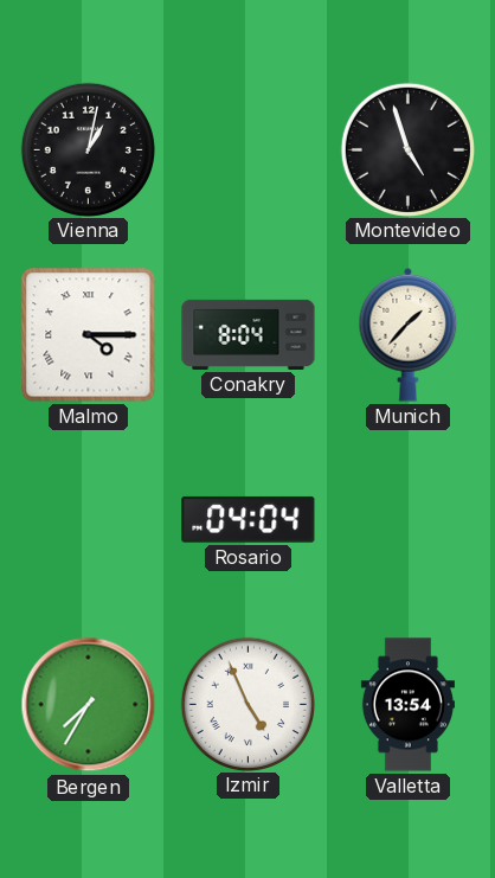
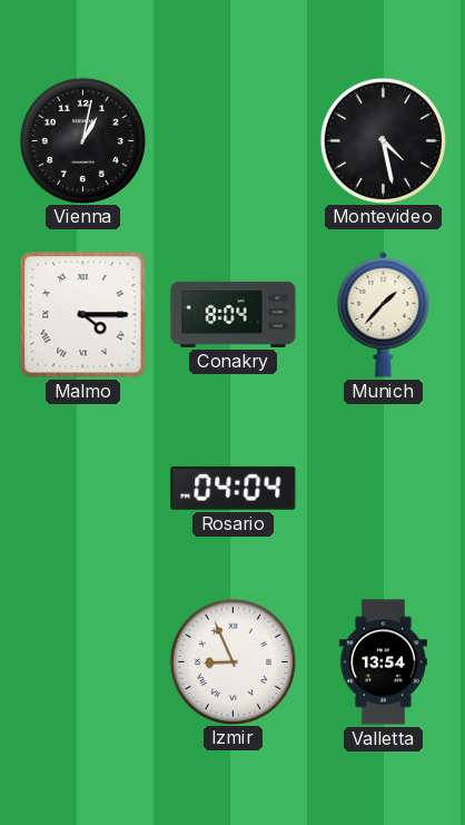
Montevideo: 4:57 -> 4:28
Bergen: 7:35 -> none
Izmir: 4:56 -> 8:56
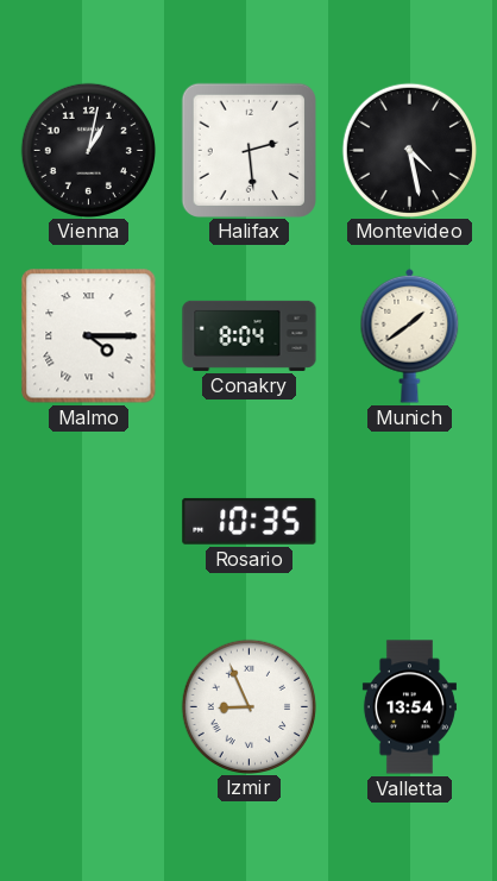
Halifax: none -> 2:29
Munich: 1:37 -> 1:39
Rosario: 04:04 -> 10:35
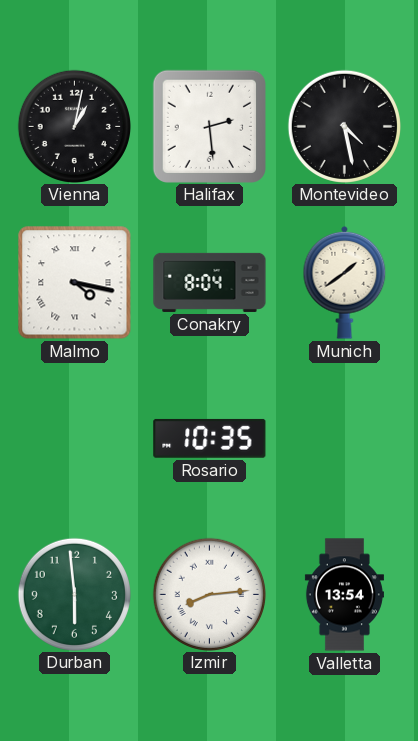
Malmo: 4:15 -> 4:17
Durban: none -> 5:59
Izmir: 8:56 -> 8:14
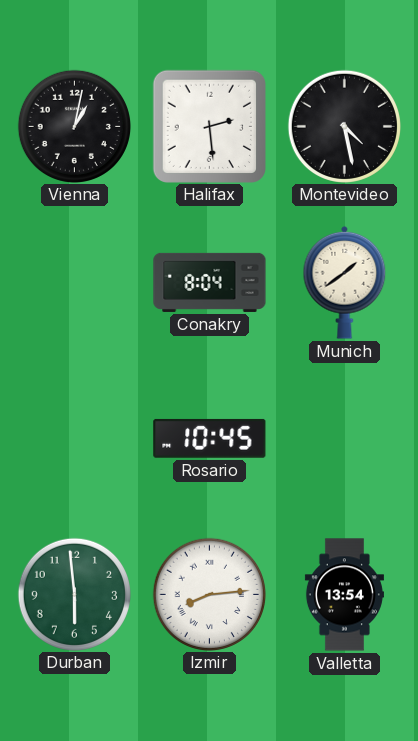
Malmo: 4:17 -> none
Rosario: 10:35 -> 10:45
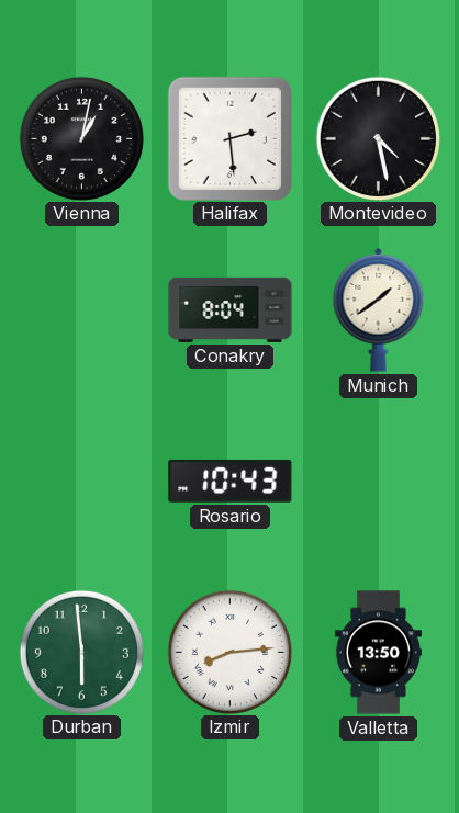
Rosario: 10:45 -> 10:43
Valletta: 13:54 -> 13:50
